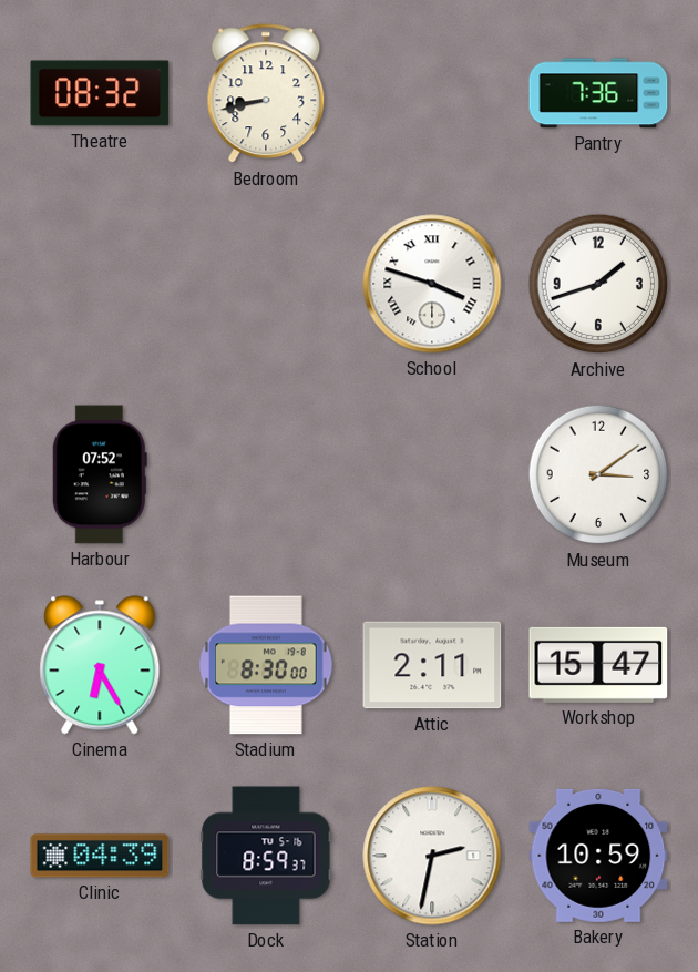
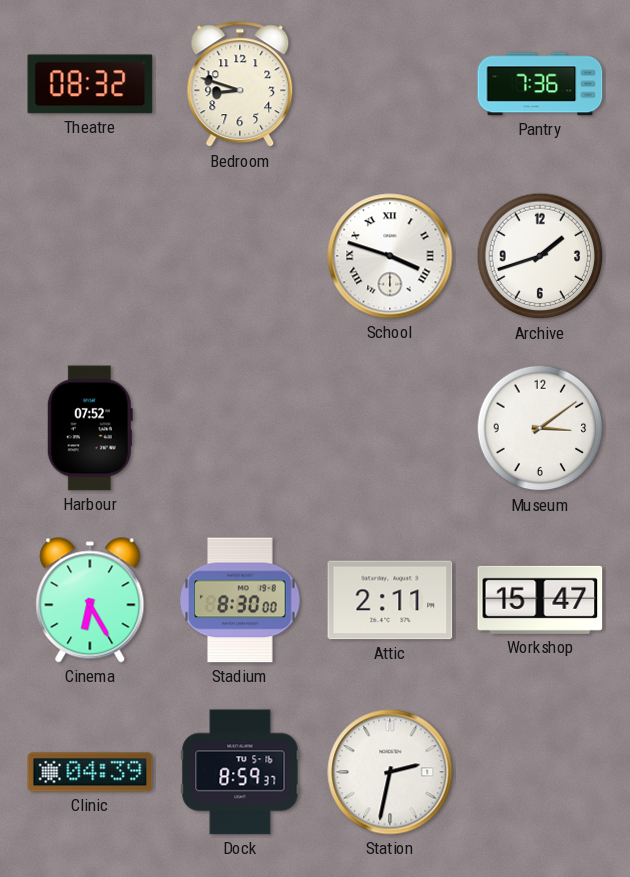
Bedroom: 8:43 -> 8:48
Bakery: 10:59 -> none
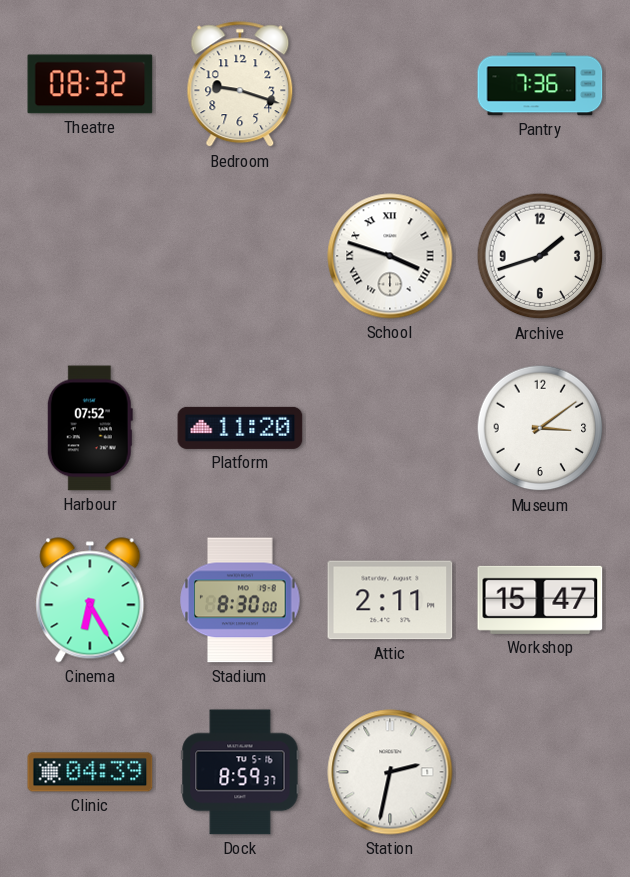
Bedroom: 8:48 -> 9:18
Platform: none -> 11:20
